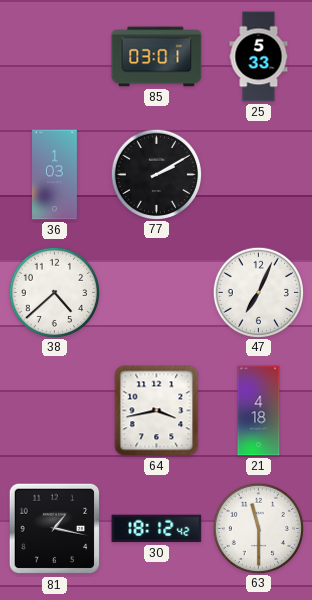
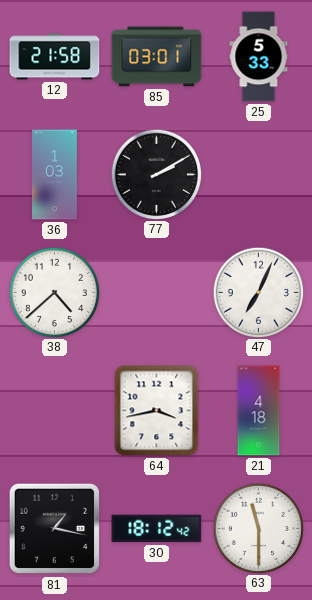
12: none -> 21:58
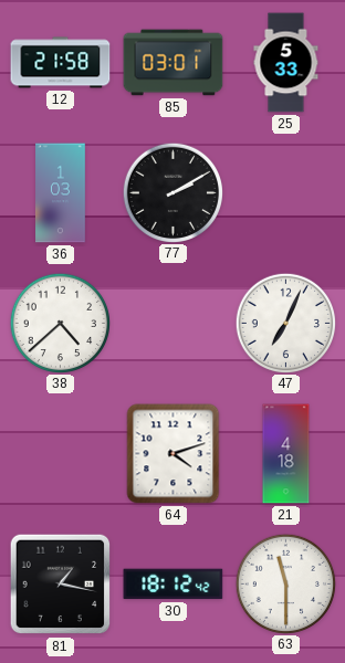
64: 3:43 -> 4:12
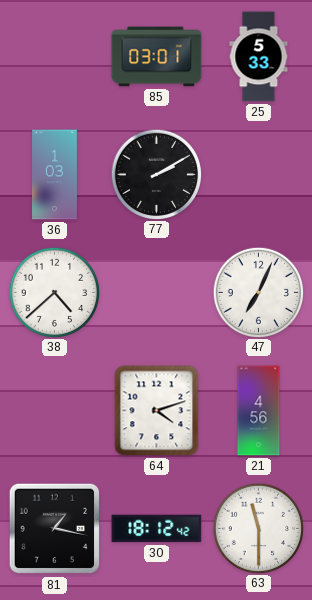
12: 21:58 -> none
21: 4:18 -> 4:56
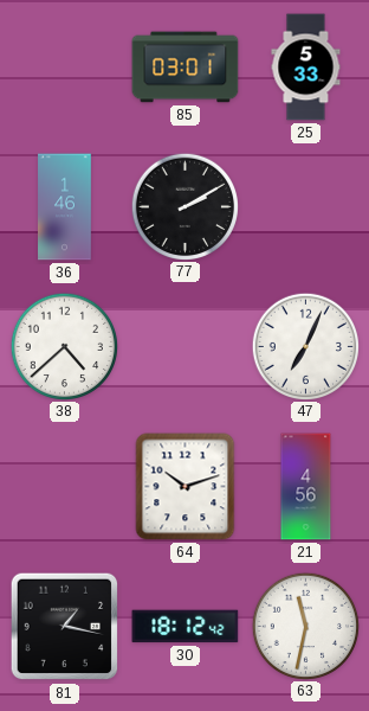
36: 1:03 -> 1:46
64: 4:12 -> 10:12
63: 11:30 -> 11:32
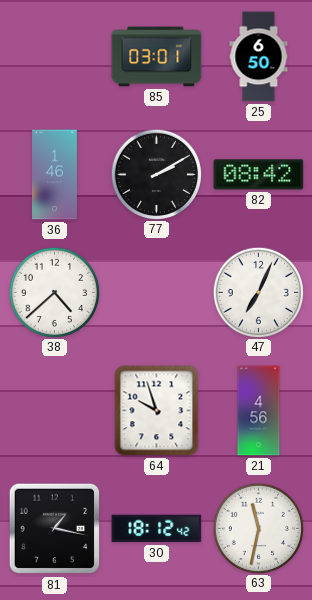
25: 5:33 -> 6:50
82: none -> 08:42
64: 10:12 -> 9:57
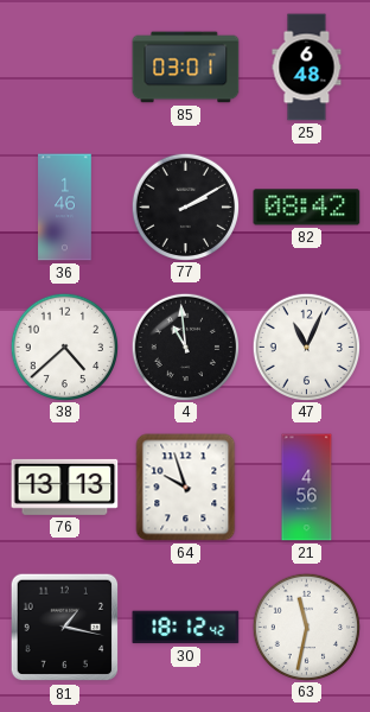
25: 6:50 -> 6:48
4: none -> 10:59
47: 7:04 -> 11:04
76: none -> 13:13
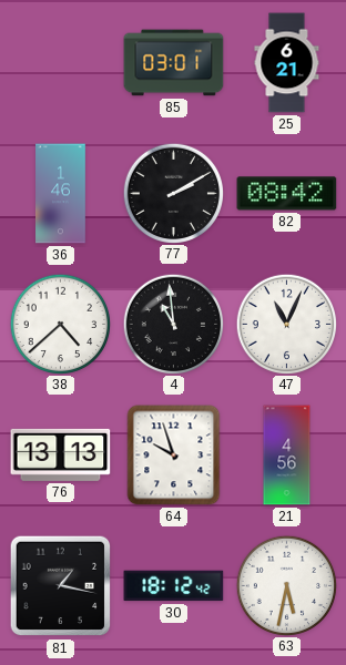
25: 6:48 -> 6:21
63: 11:32 -> 5:32
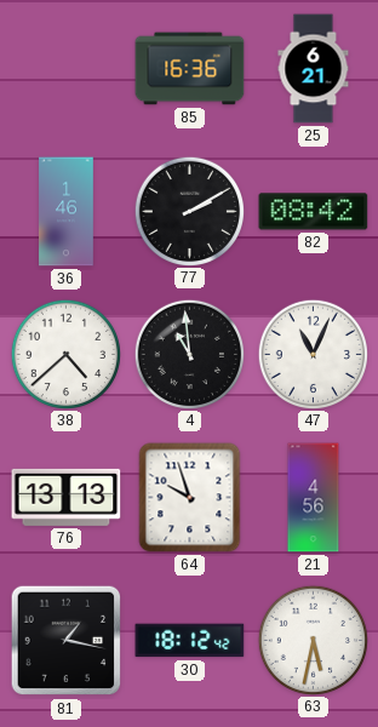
85: 03:01 -> 16:36
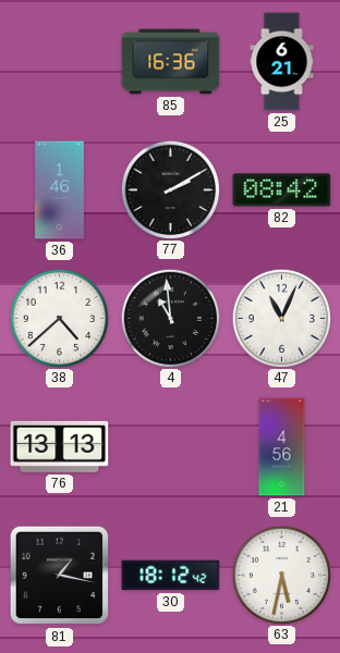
64: 9:57 -> none
